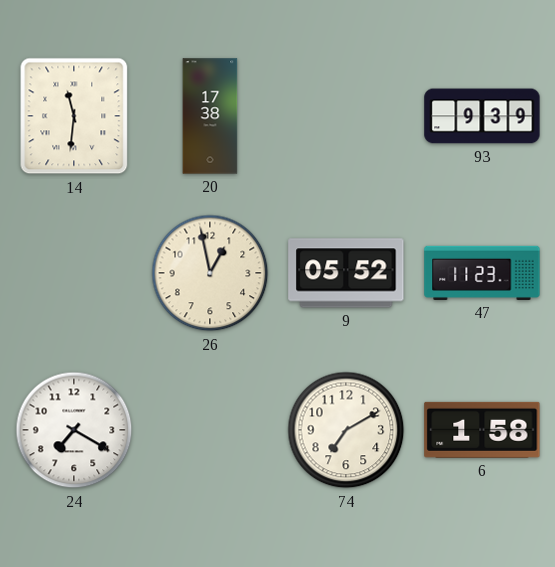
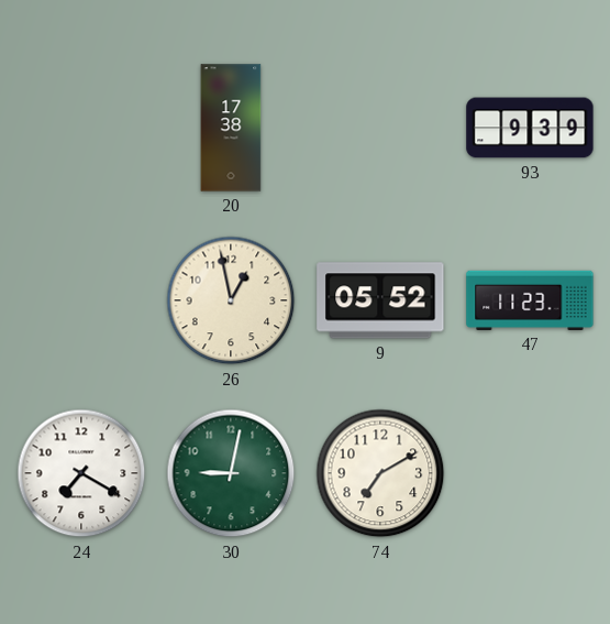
14: 11:31 -> none
30: none -> 9:02
6: 1:58 -> none
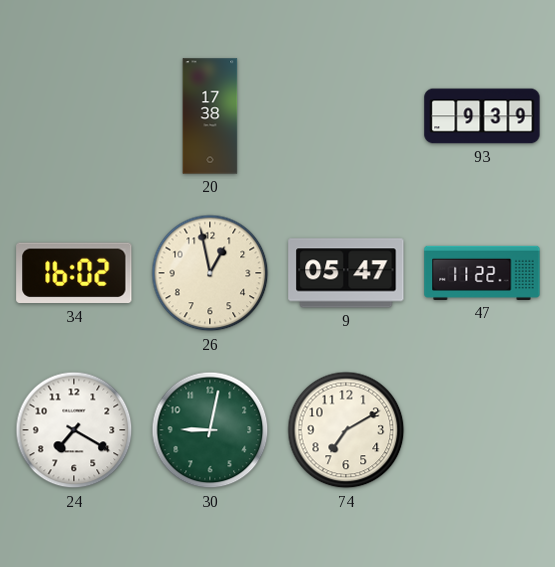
34: none -> 16:02
9: 05:52 -> 05:47
47: 11:23 -> 11:22
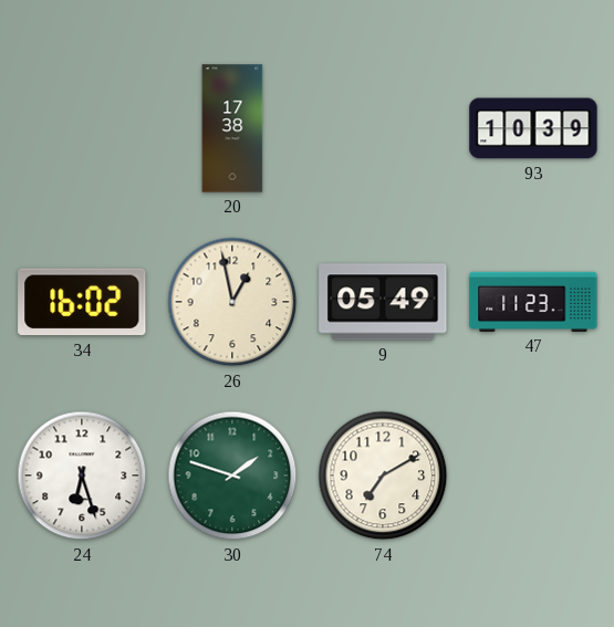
93: 9:39 -> 10:39
9: 05:47 -> 05:49
47: 11:22 -> 11:23
24: 7:20 -> 6:27
30: 9:02 -> 1:48
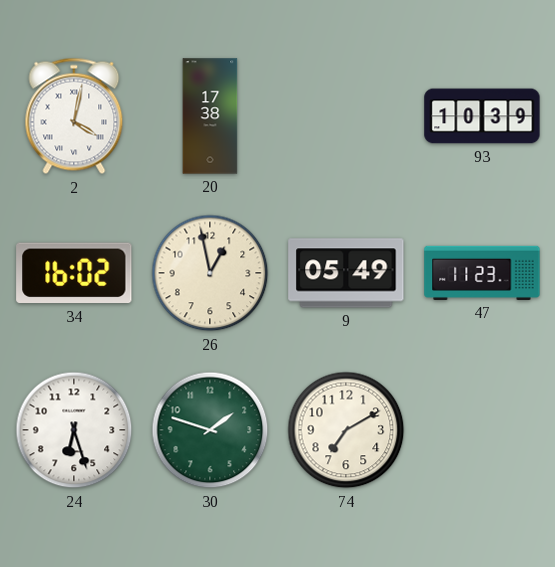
2: none -> 4:02
